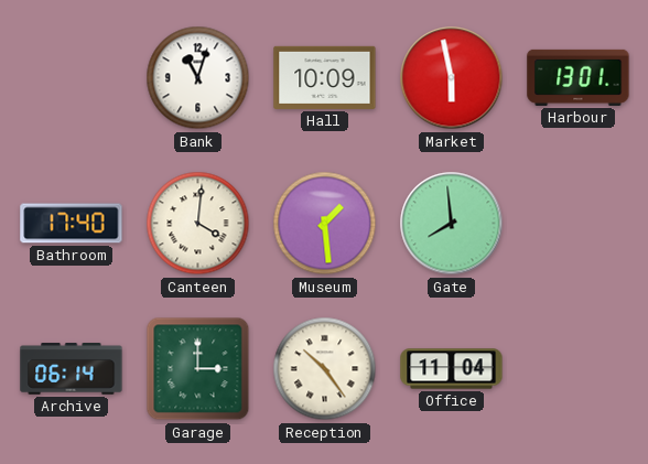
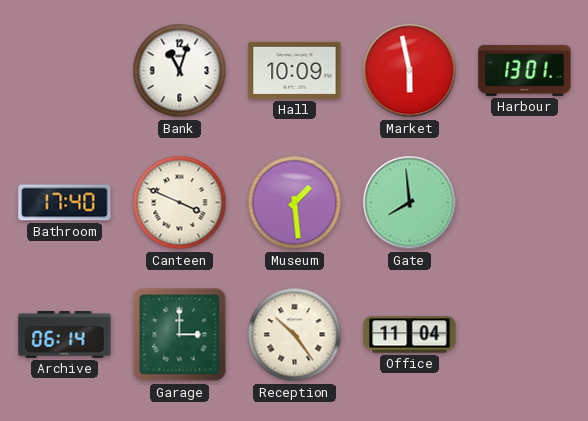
Canteen: 4:01 -> 3:49
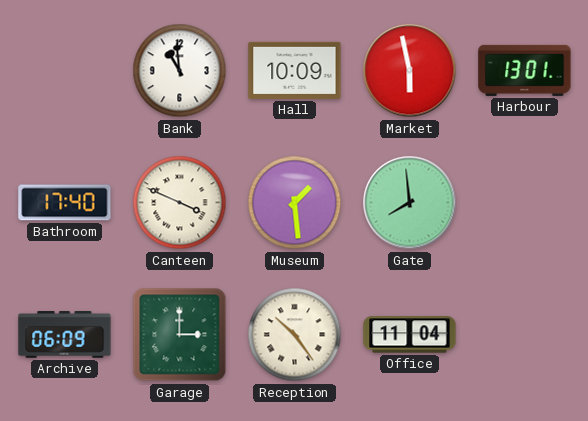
Bank: 11:03 -> 10:59
Archive: 06:14 -> 06:09
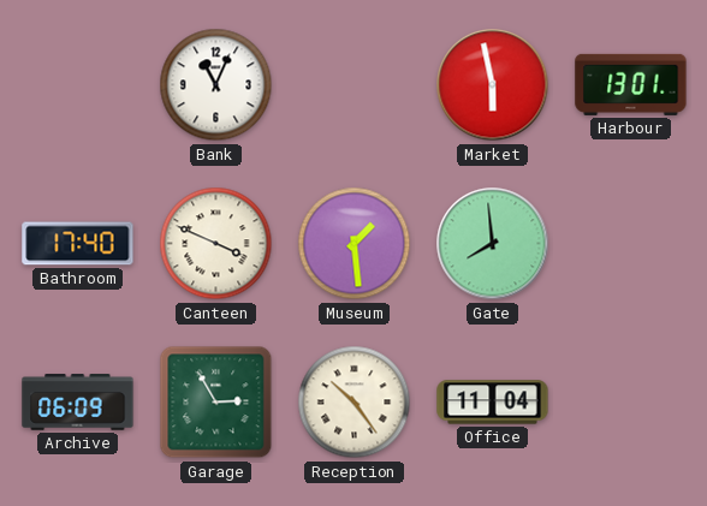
Bank: 10:59 -> 11:04
Hall: 10:09 -> none
Garage: 3:00 -> 2:55
